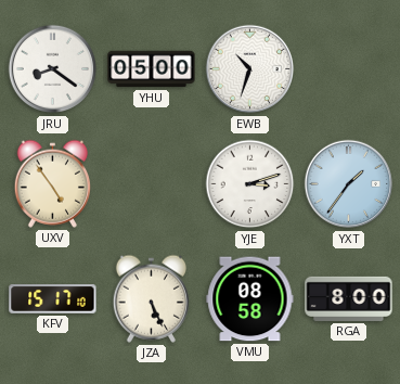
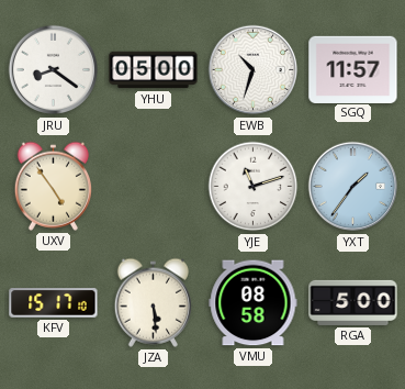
SGQ: none -> 11:57
YJE: 3:12 -> 11:12
JZA: 5:26 -> 5:29
RGA: 8:00 -> 5:00
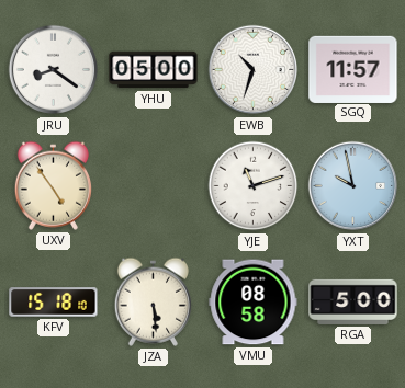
YXT: 1:36 -> 9:58
KFV: 15:17 -> 15:18
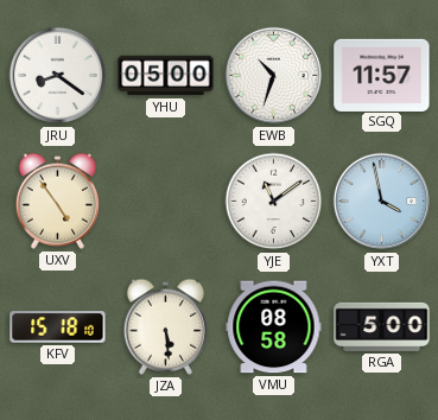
YJE: 11:12 -> 11:09
YXT: 9:58 -> 3:58
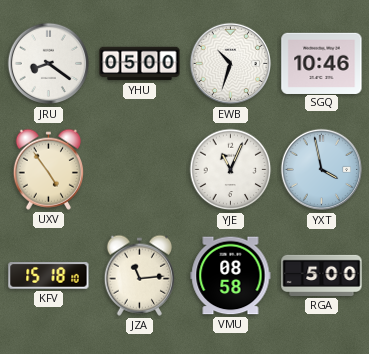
SGQ: 11:57 -> 10:46
YJE: 11:09 -> 11:04
JZA: 5:29 -> 11:14
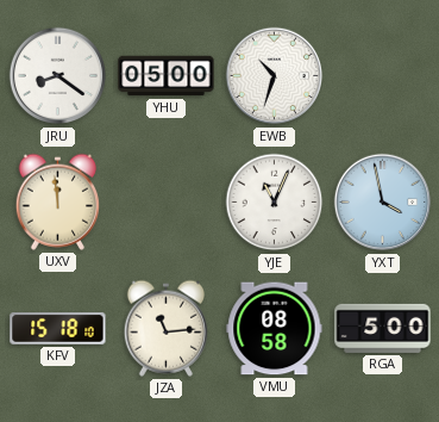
SGQ: 10:46 -> none
UXV: 4:54 -> 11:59
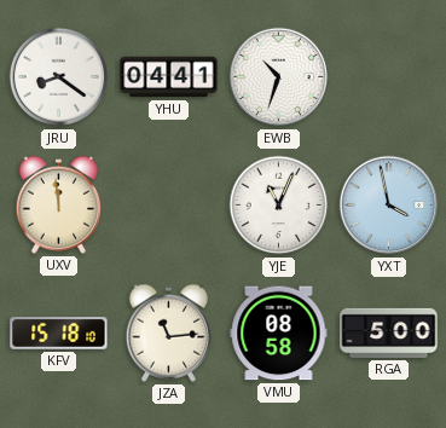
YHU: 05:00 -> 04:41
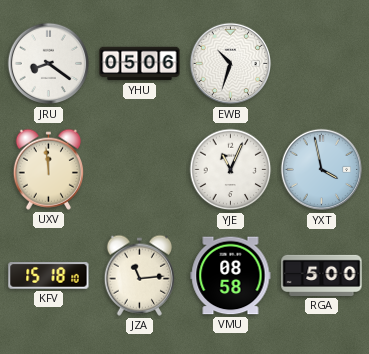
YHU: 04:41 -> 05:06
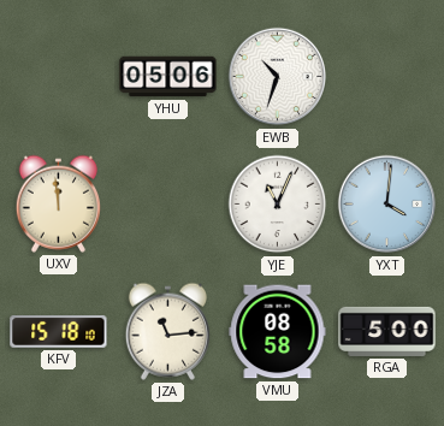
JRU: 8:21 -> none
YXT: 3:58 -> 4:01
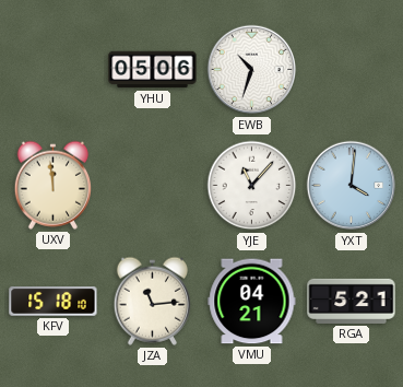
YJE: 11:04 -> 11:07
VMU: 08:58 -> 04:21
RGA: 5:00 -> 5:21
